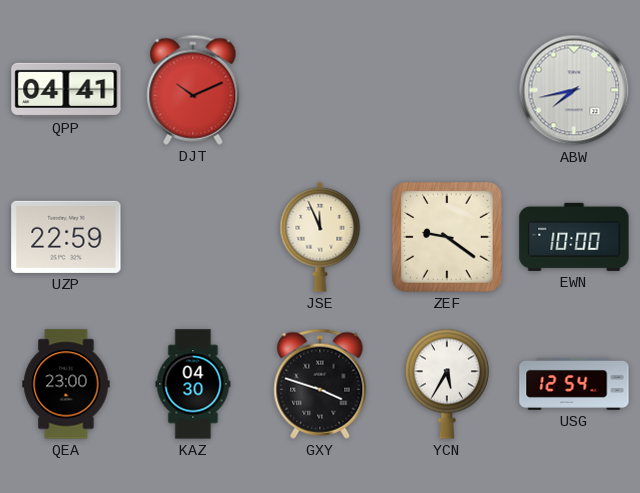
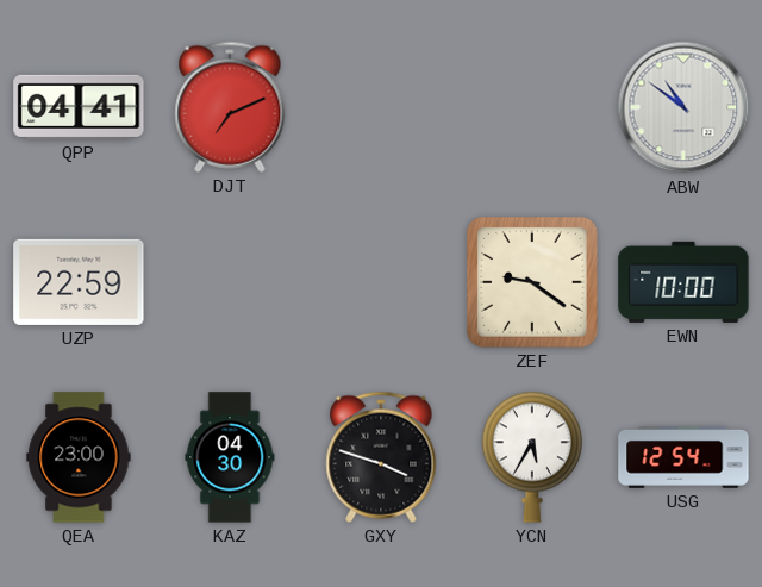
DJT: 10:11 -> 7:11
ABW: 7:43 -> 10:51
JSE: 11:56 -> none
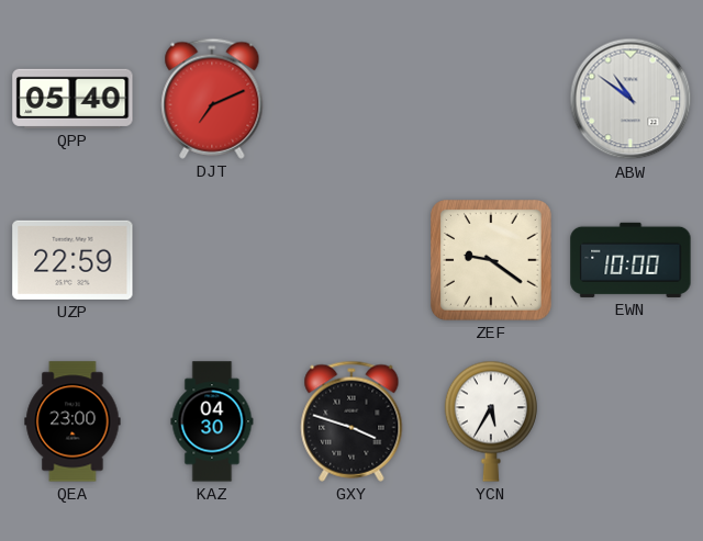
QPP: 04:41 -> 05:40
USG: 12:54 -> none
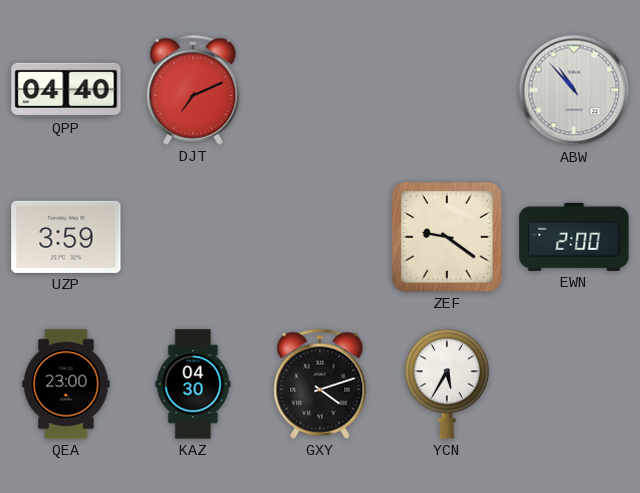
QPP: 05:40 -> 04:40
ABW: 10:51 -> 10:53
UZP: 22:59 -> 3:59
EWN: 10:00 -> 2:00
GXY: 3:48 -> 4:12
